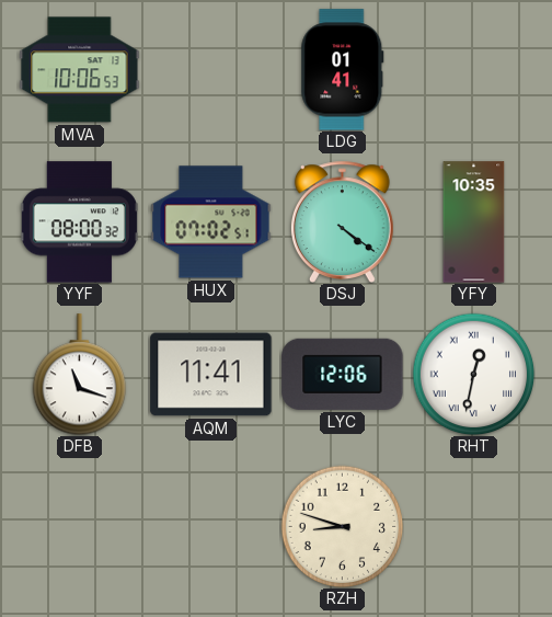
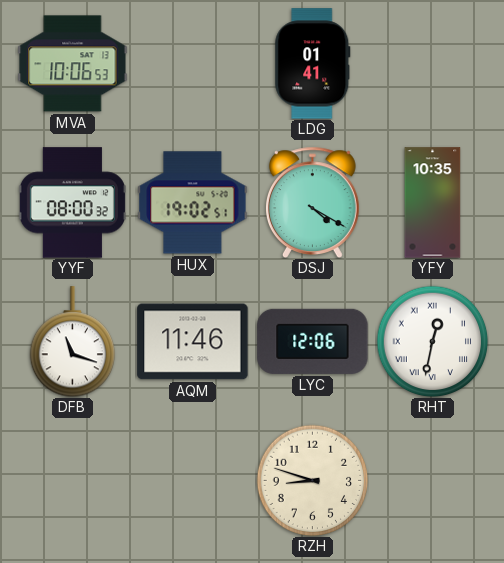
HUX: 07:02 -> 19:02
DSJ: 4:21 -> 4:20
AQM: 11:41 -> 11:46
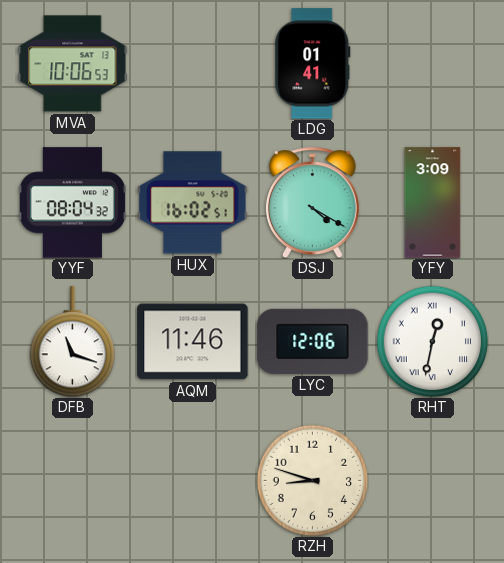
YYF: 08:00 -> 08:04
HUX: 19:02 -> 16:02
YFY: 10:35 -> 3:09
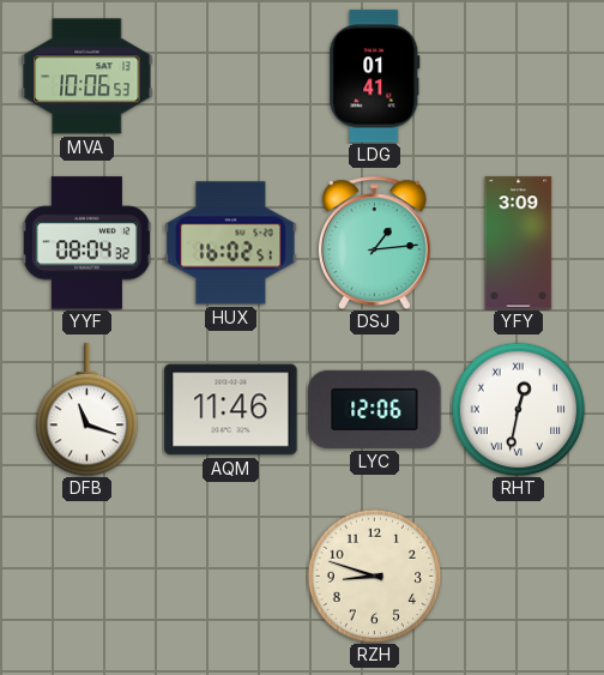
DSJ: 4:20 -> 1:14
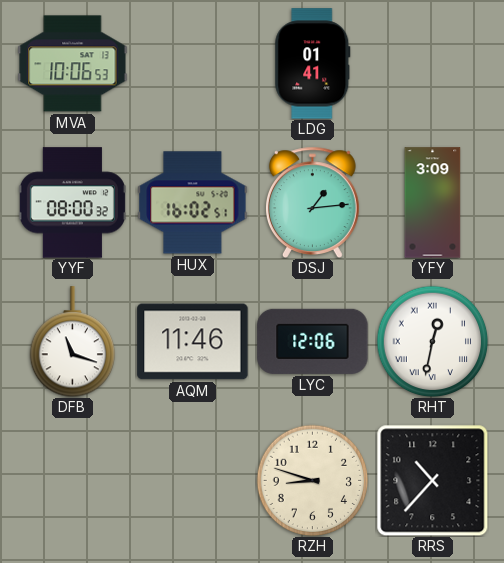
YYF: 08:04 -> 08:00
RRS: none -> 10:37
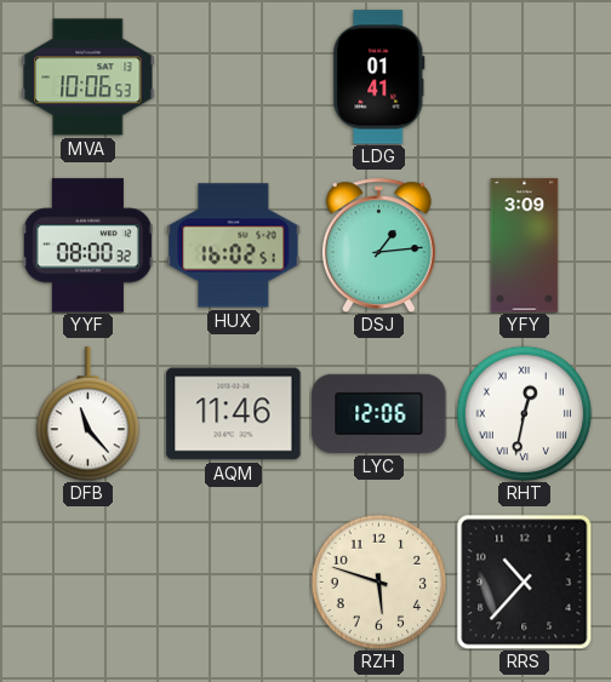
DFB: 11:18 -> 11:23
RZH: 8:48 -> 5:48
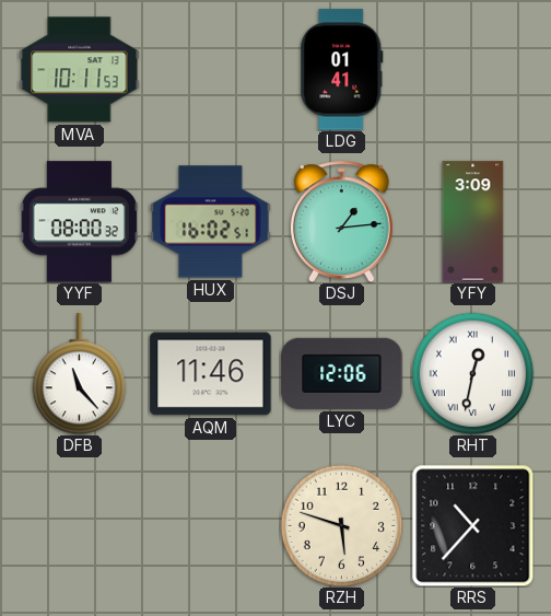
MVA: 10:06 -> 10:11
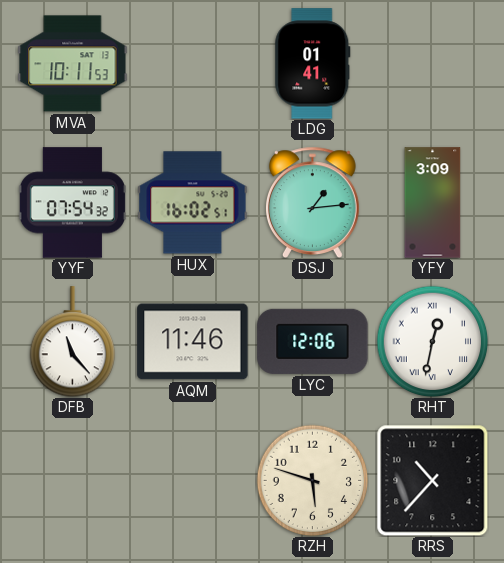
YYF: 08:00 -> 07:54
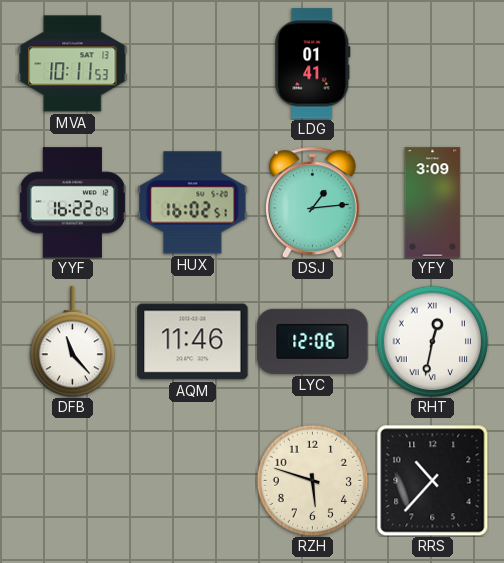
YYF: 07:54 -> 16:22
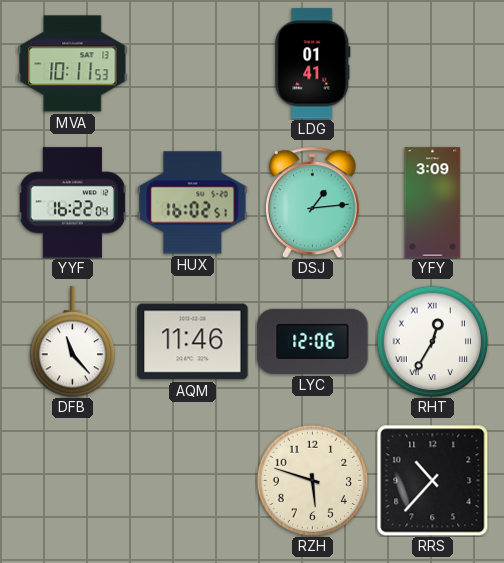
RHT: 12:32 -> 12:35
